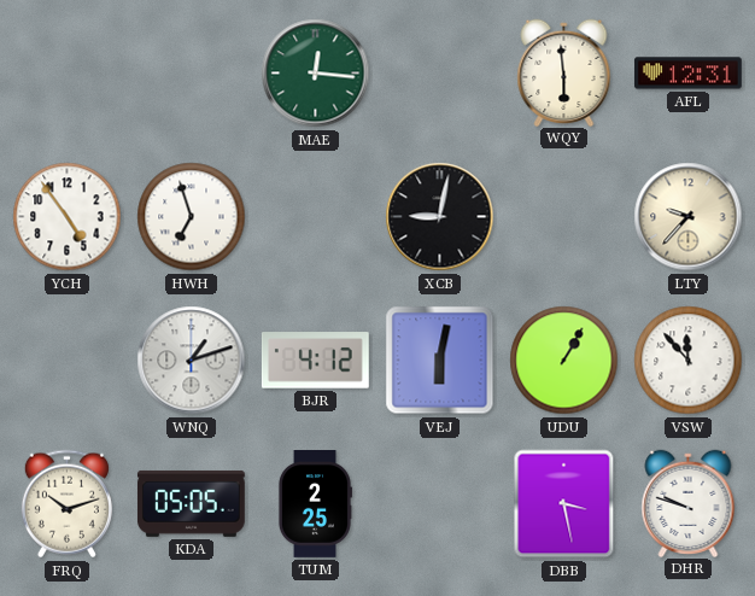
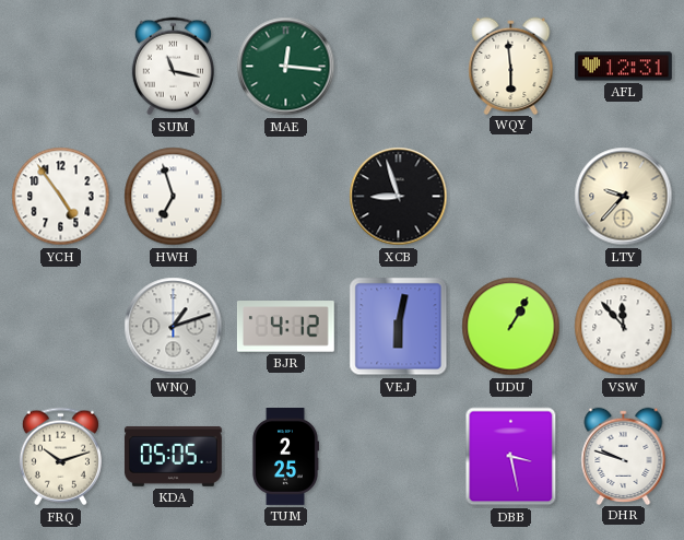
SUM: none -> 11:17
XCB: 9:02 -> 8:57
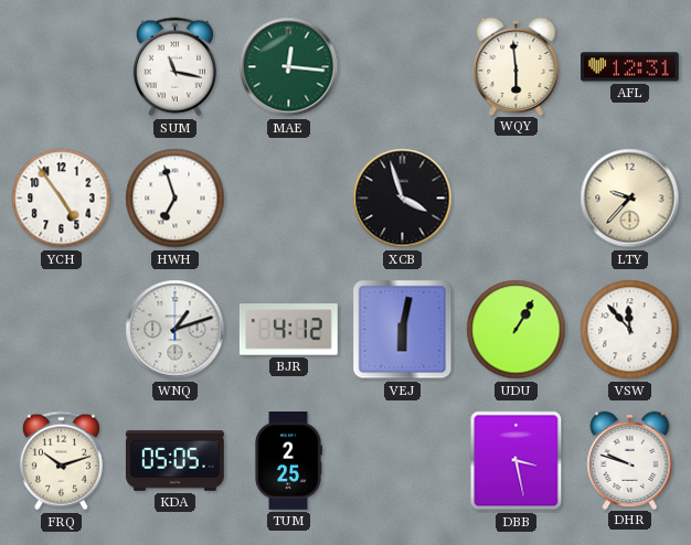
XCB: 8:57 -> 3:57
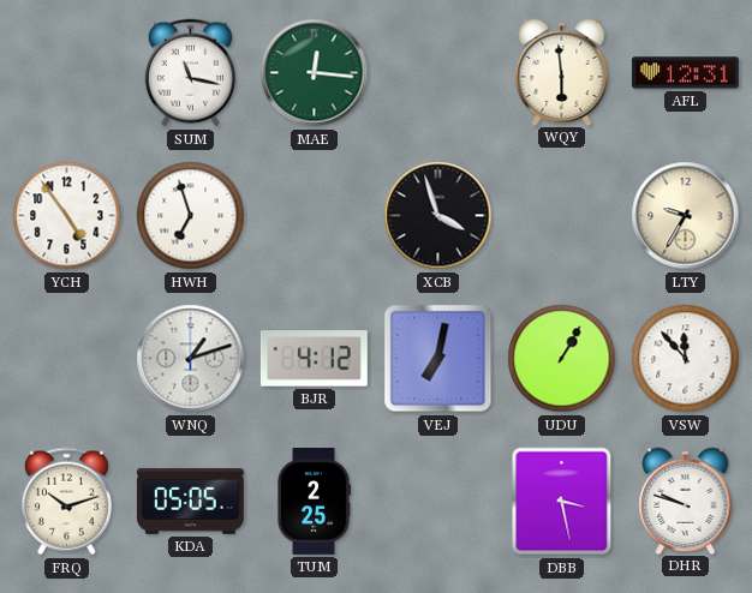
LTY: 9:37 -> 9:35
VEJ: 6:02 -> 7:02
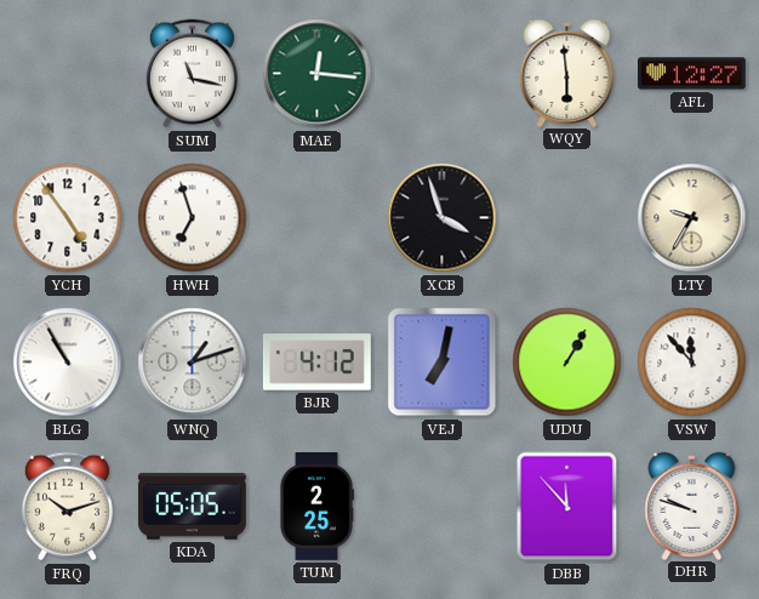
AFL: 12:31 -> 12:27
BLG: none -> 10:55
DBB: 3:28 -> 11:53
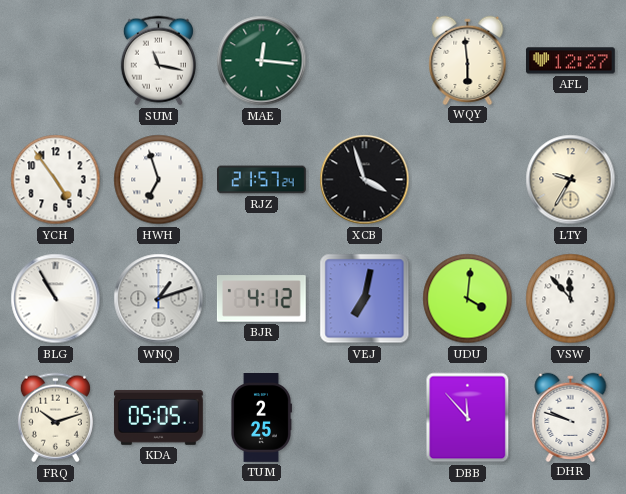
RJZ: none -> 21:57
UDU: 1:05 -> 4:01
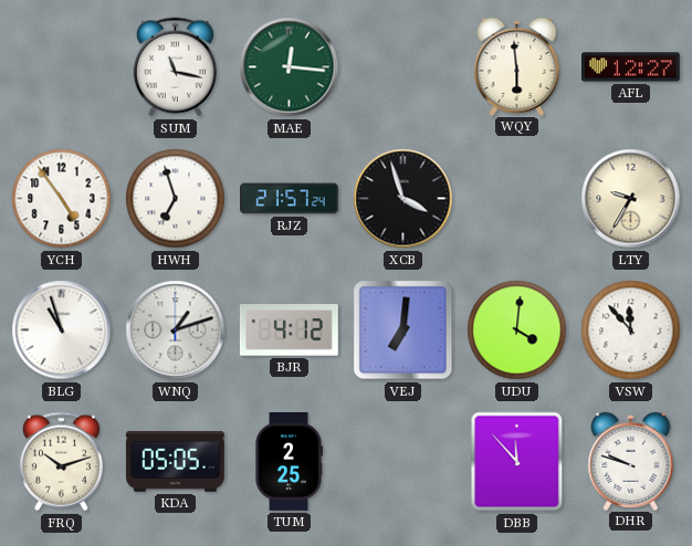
BLG: 10:55 -> 10:57
VEJ: 7:02 -> 7:01
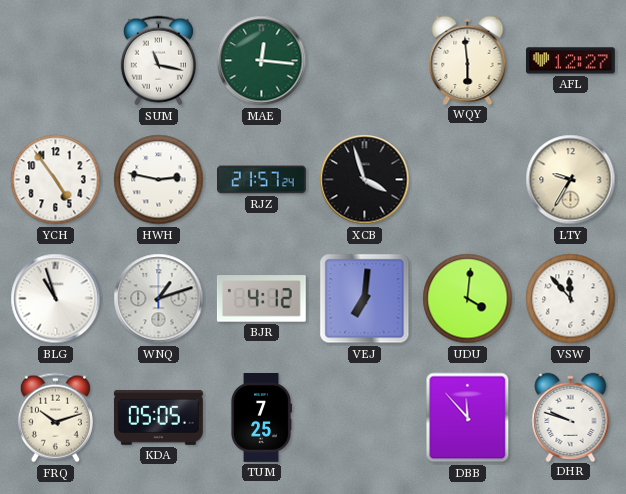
HWH: 6:57 -> 2:47
TUM: 2:25 -> 7:25
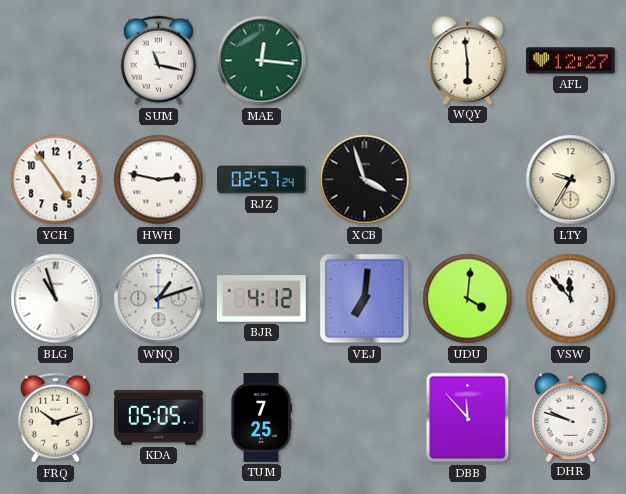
RJZ: 21:57 -> 02:57
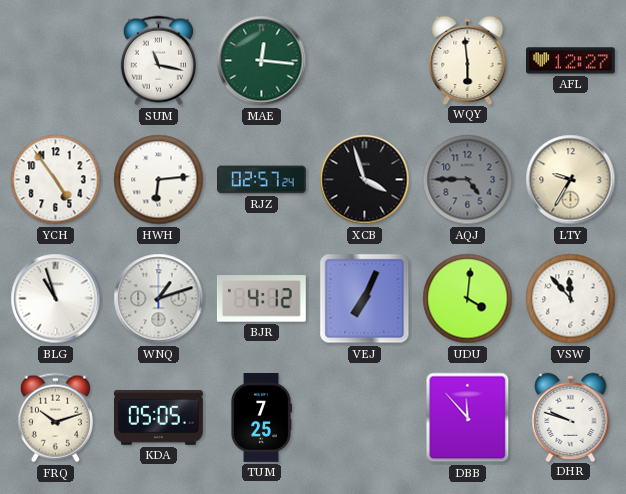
HWH: 2:47 -> 6:14
AQJ: none -> 4:45
VEJ: 7:01 -> 7:04
